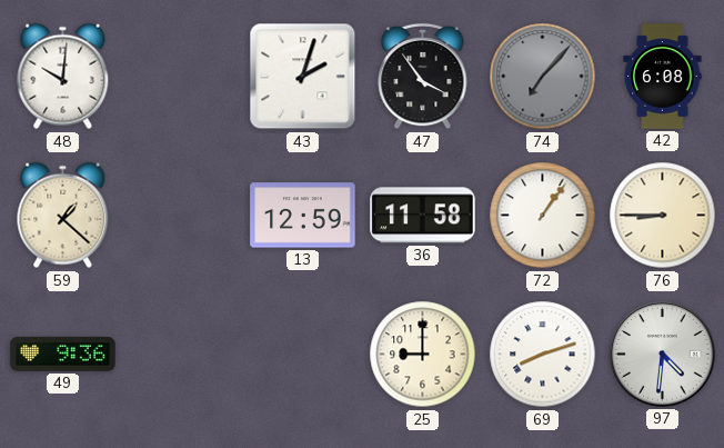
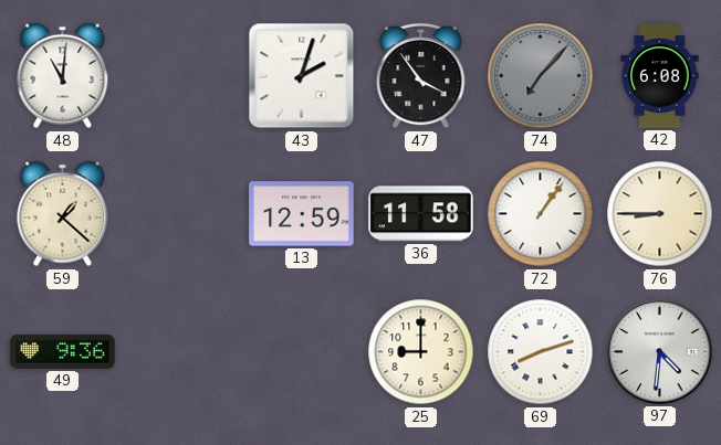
48: 10:01 -> 11:01
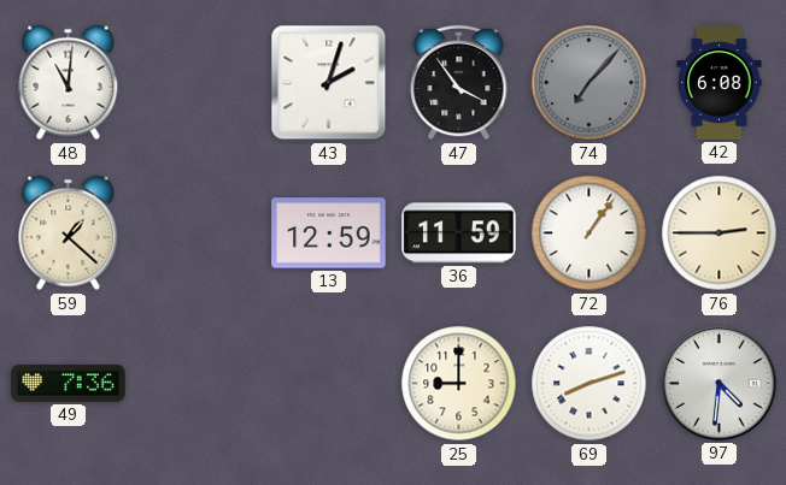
36: 11:58 -> 11:59
76: 8:45 -> 2:45
49: 9:36 -> 7:36
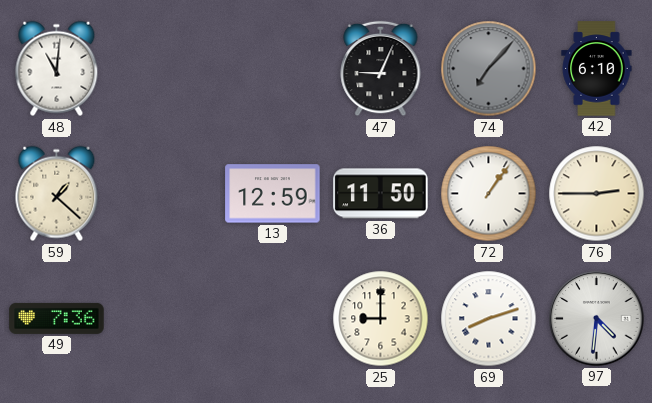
43: 2:03 -> none
47: 3:54 -> 9:04
42: 6:08 -> 6:10
36: 11:59 -> 11:50
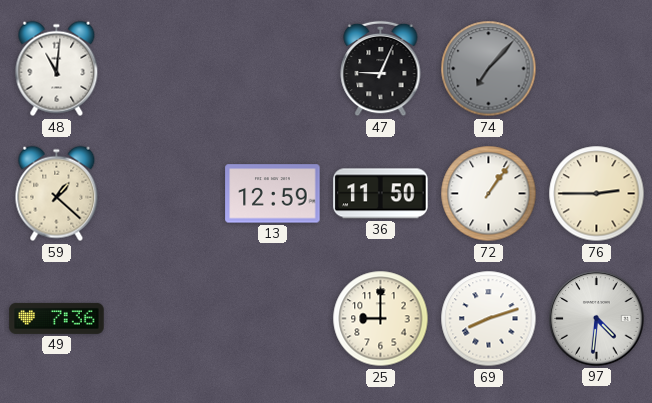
42: 6:10 -> none
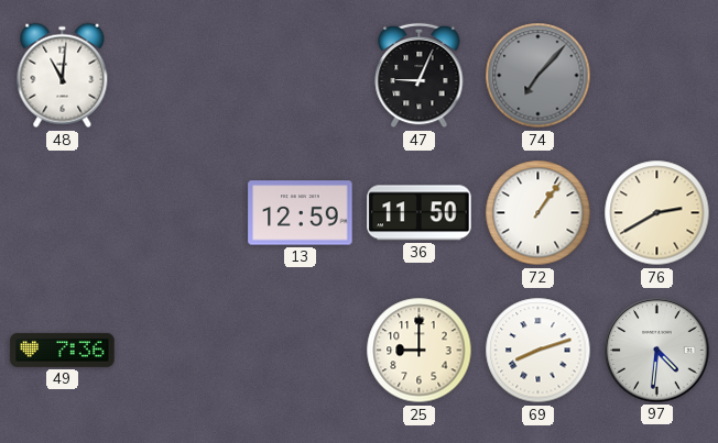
59: 1:22 -> none
76: 2:45 -> 2:40
